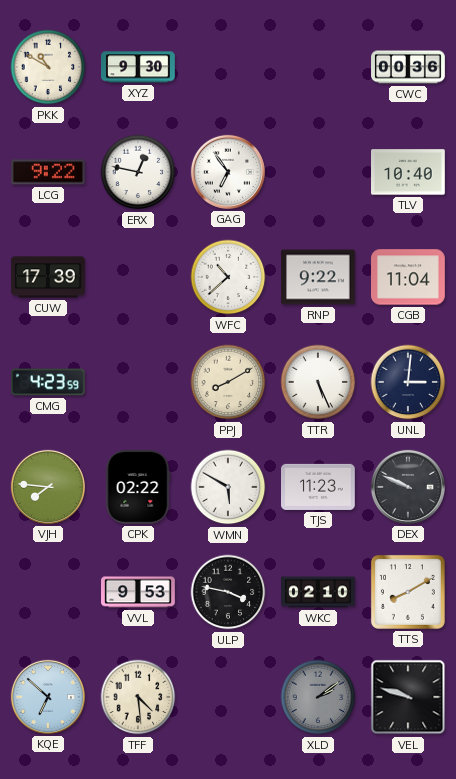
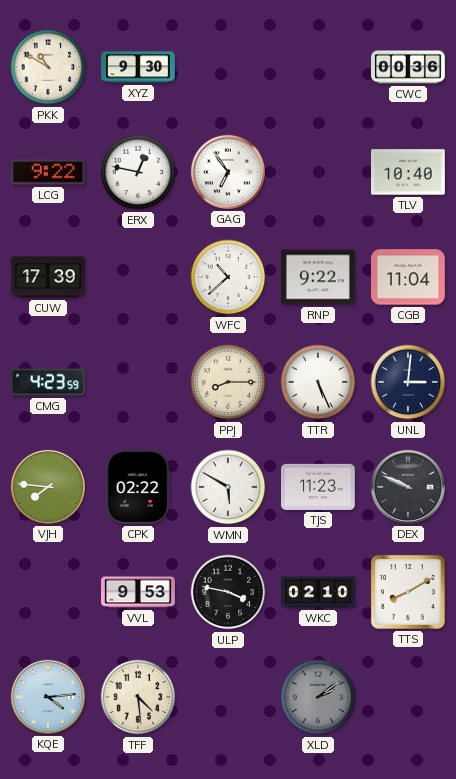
PPJ: 8:10 -> 8:15
KQE: 6:52 -> 4:14
VEL: 9:48 -> none
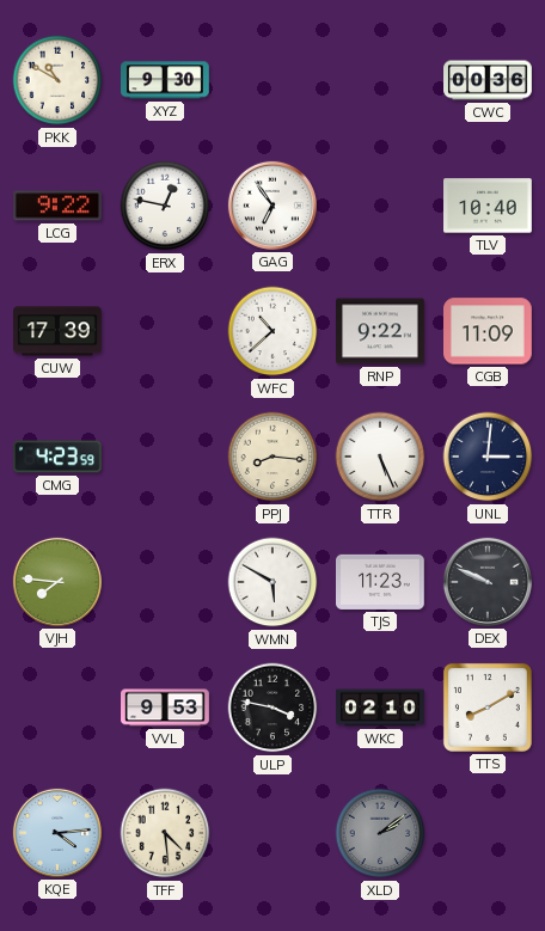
CGB: 11:04 -> 11:09
PPJ: 8:15 -> 8:16
CPK: 02:22 -> none
